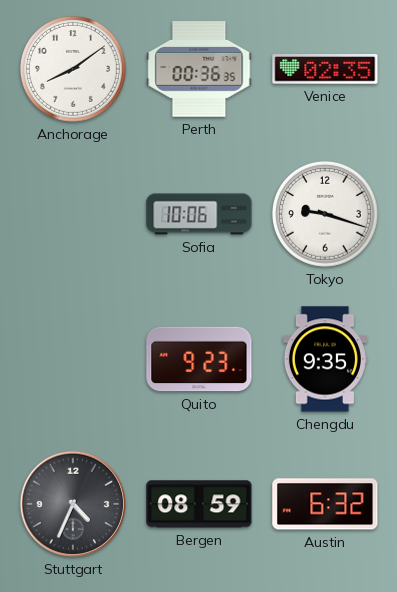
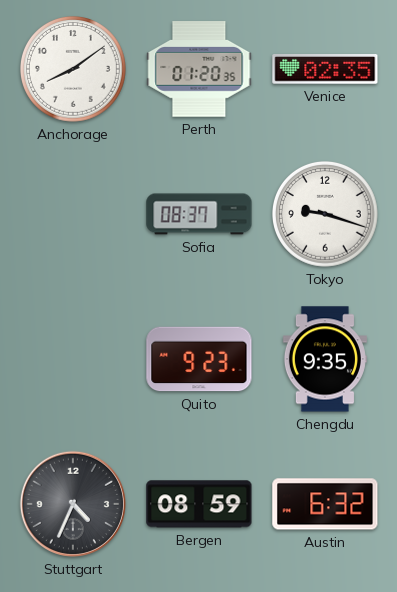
Perth: 00:36 -> 01:20
Sofia: 10:06 -> 08:37
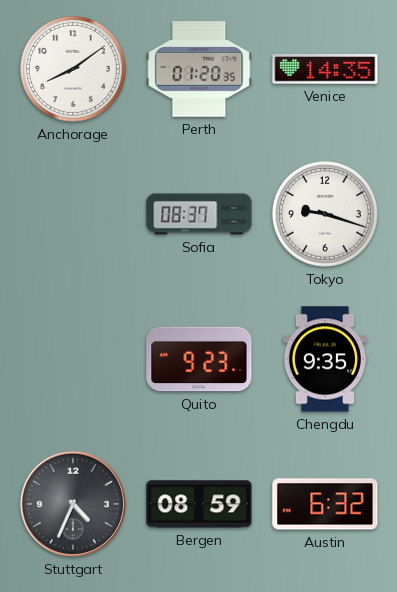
Venice: 02:35 -> 14:35
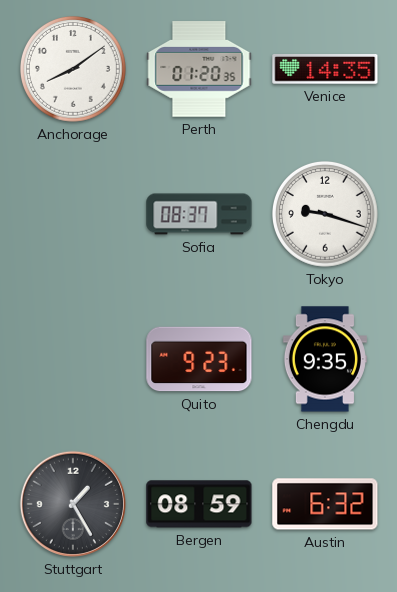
Stuttgart: 4:34 -> 1:25
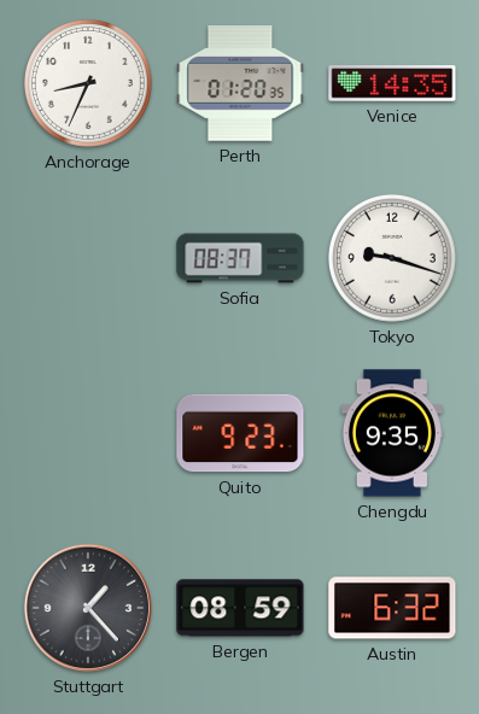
Anchorage: 8:09 -> 8:34
Stuttgart: 1:25 -> 1:23
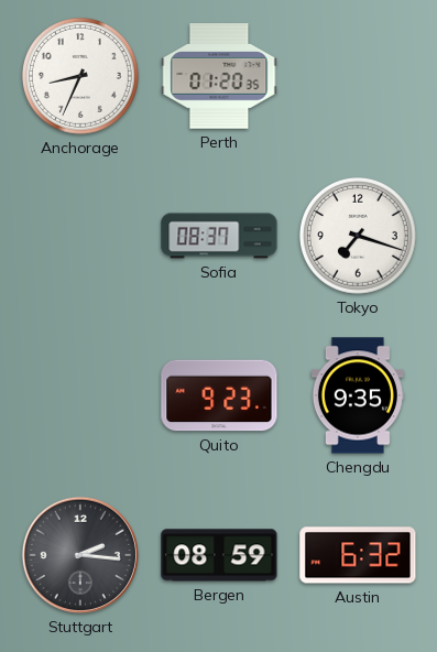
Venice: 14:35 -> none
Tokyo: 9:18 -> 7:18
Stuttgart: 1:23 -> 2:16
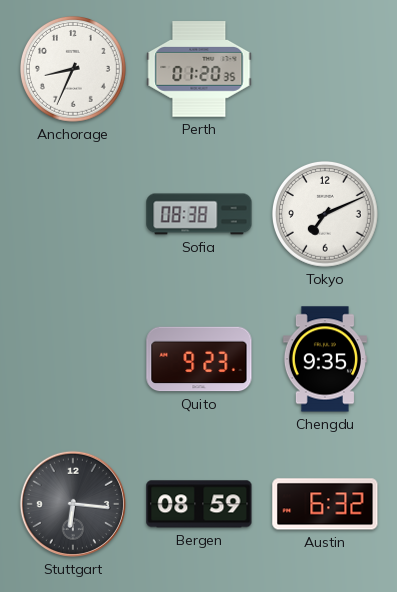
Sofia: 08:37 -> 08:38
Tokyo: 7:18 -> 7:11
Stuttgart: 2:16 -> 6:16
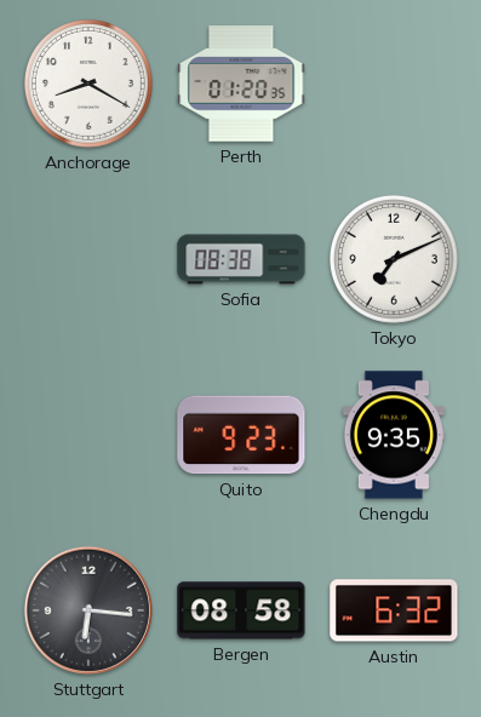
Anchorage: 8:34 -> 8:20
Bergen: 08:59 -> 08:58
